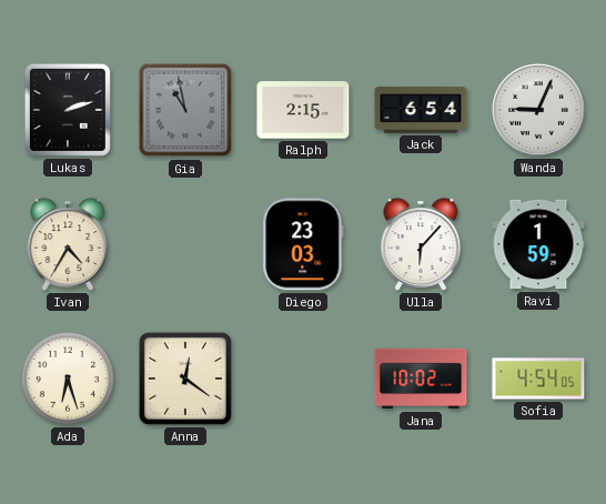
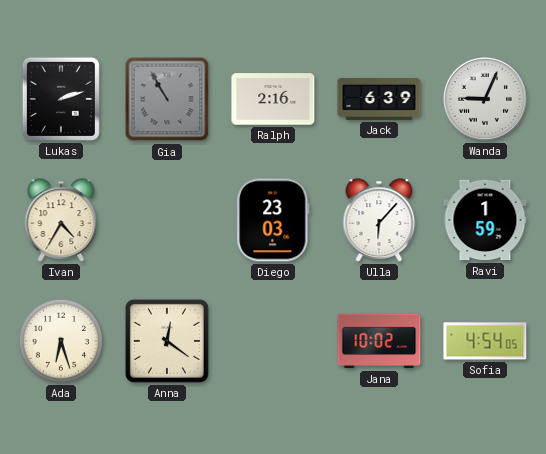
Gia: 10:58 -> 10:55
Ralph: 2:15 -> 2:16
Jack: 6:54 -> 6:39
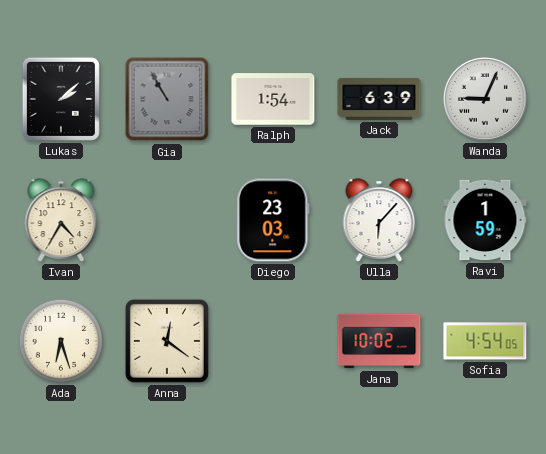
Lukas: 2:12 -> 2:08
Ralph: 2:16 -> 1:54
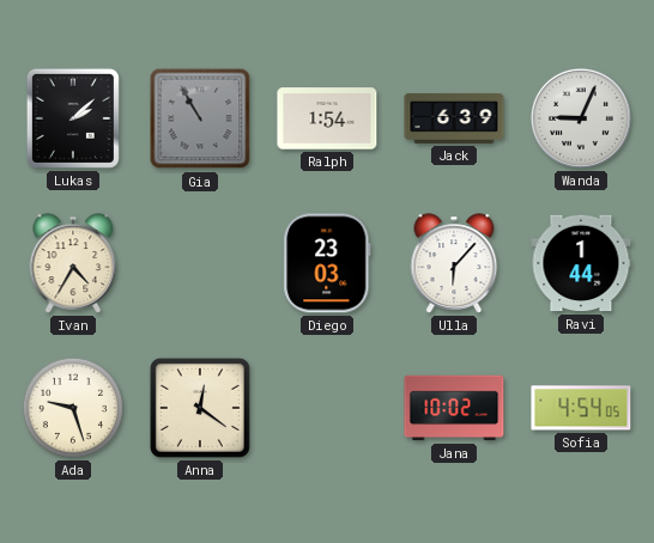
Ravi: 1:59 -> 1:44
Ada: 6:27 -> 9:27
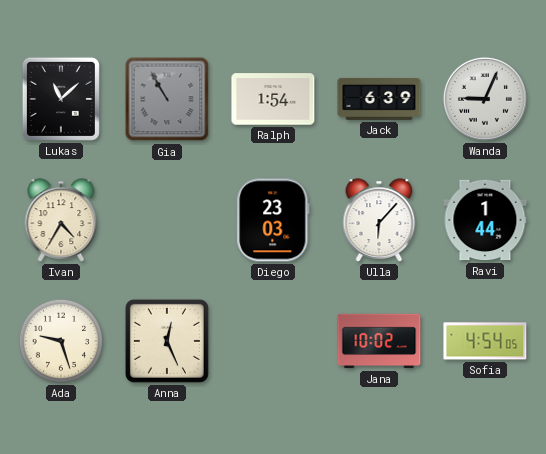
Lukas: 2:08 -> 11:08
Anna: 12:21 -> 12:26
